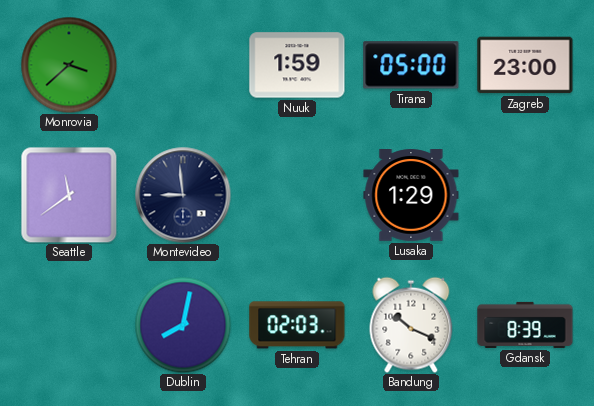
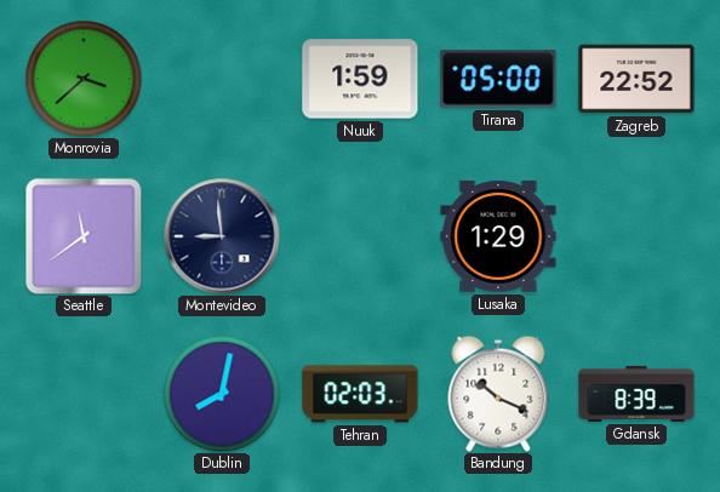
Zagreb: 23:00 -> 22:52
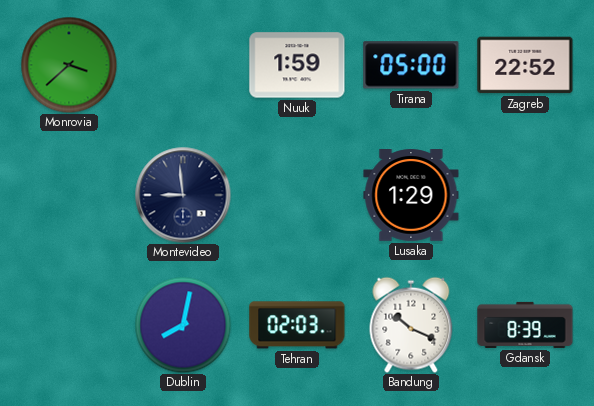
Seattle: 11:39 -> none
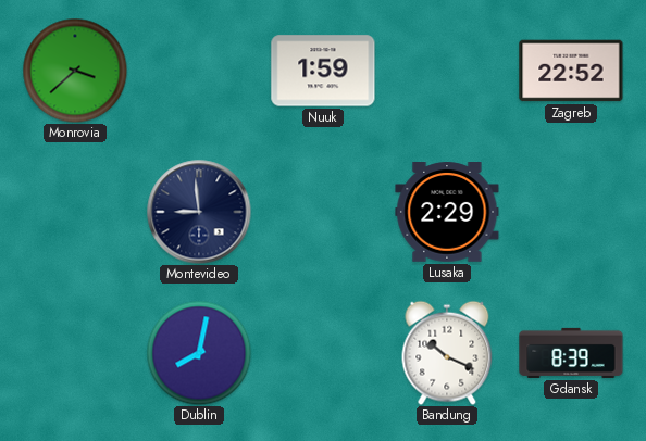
Tirana: 05:00 -> none
Lusaka: 1:29 -> 2:29
Tehran: 02:03 -> none
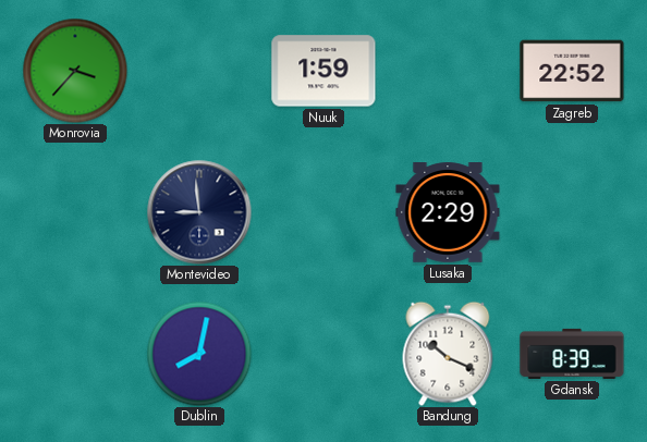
Monrovia: 3:38 -> 3:37
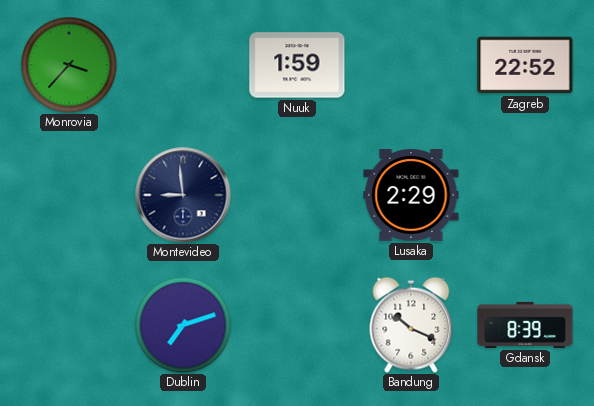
Dublin: 8:02 -> 7:12
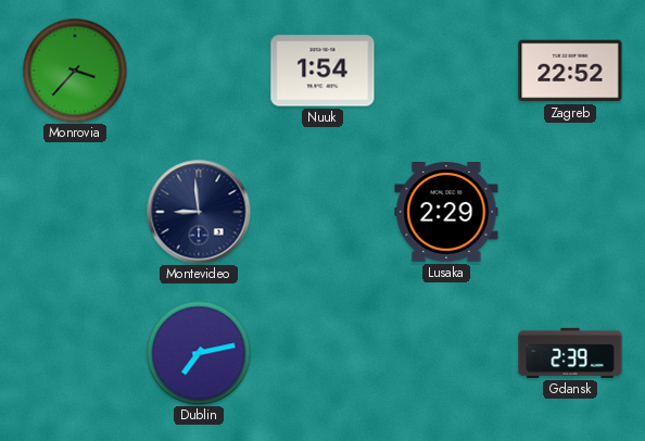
Nuuk: 1:59 -> 1:54
Dublin: 7:12 -> 7:13
Bandung: 10:19 -> none
Gdansk: 8:39 -> 2:39
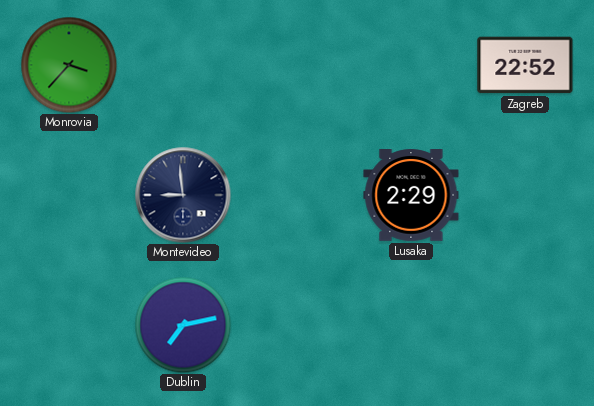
Nuuk: 1:54 -> none
Gdansk: 2:39 -> none
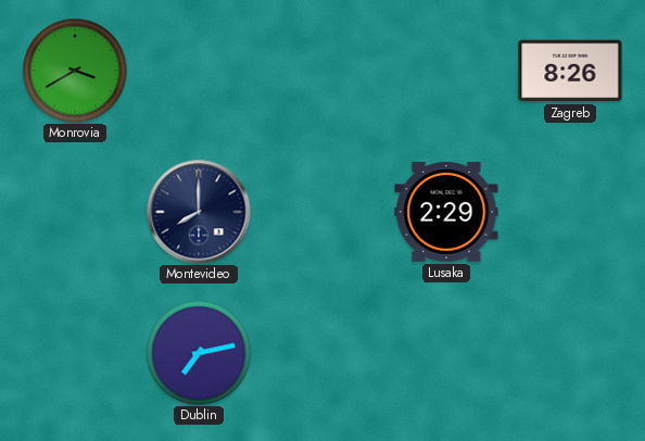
Monrovia: 3:37 -> 3:40
Zagreb: 22:52 -> 8:26
Montevideo: 8:59 -> 8:00
